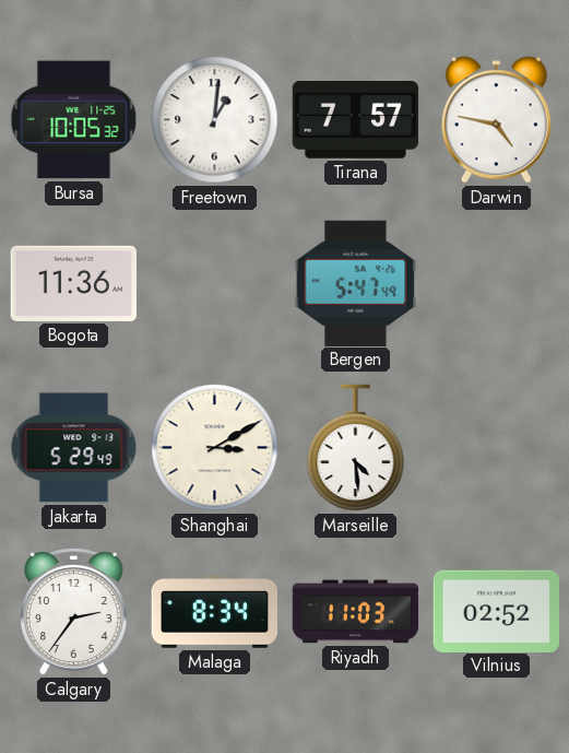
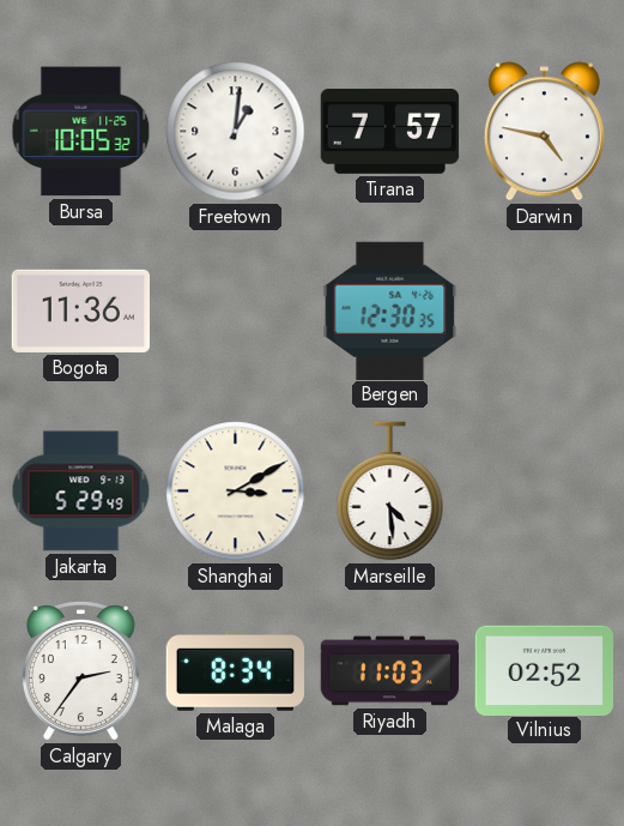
Bergen: 5:47 -> 12:30
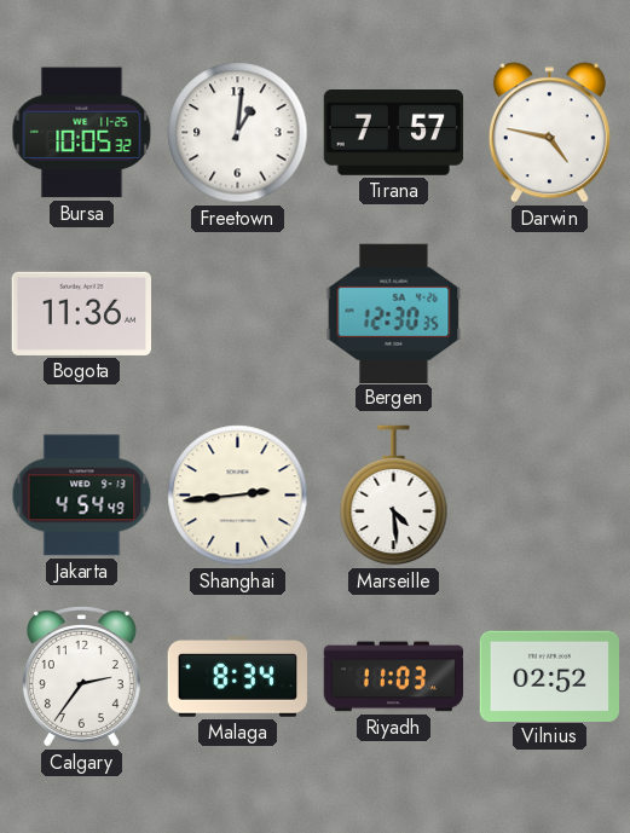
Jakarta: 5:29 -> 4:54
Shanghai: 3:10 -> 2:44
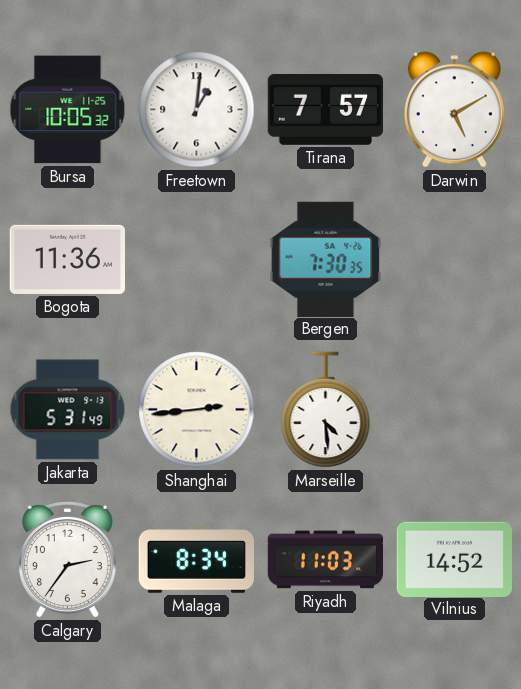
Darwin: 4:47 -> 5:10
Bergen: 12:30 -> 7:30
Jakarta: 4:54 -> 5:31
Vilnius: 02:52 -> 14:52
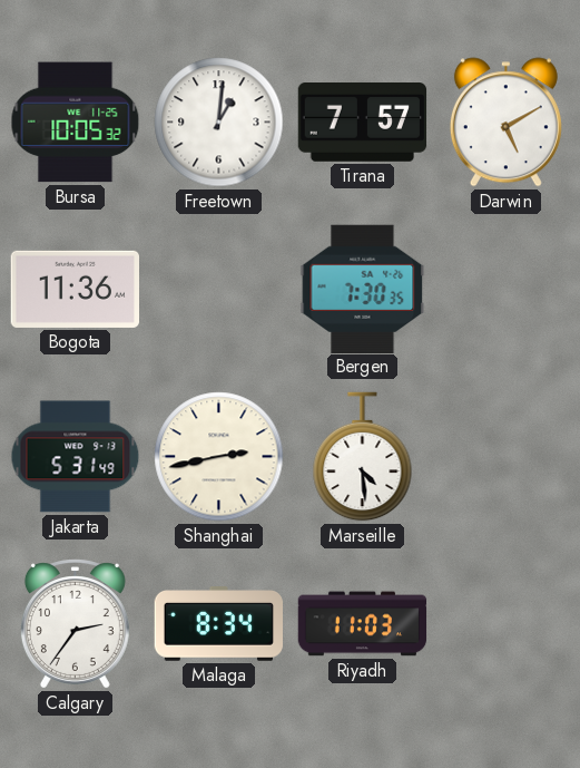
Shanghai: 2:44 -> 2:43
Vilnius: 14:52 -> none
